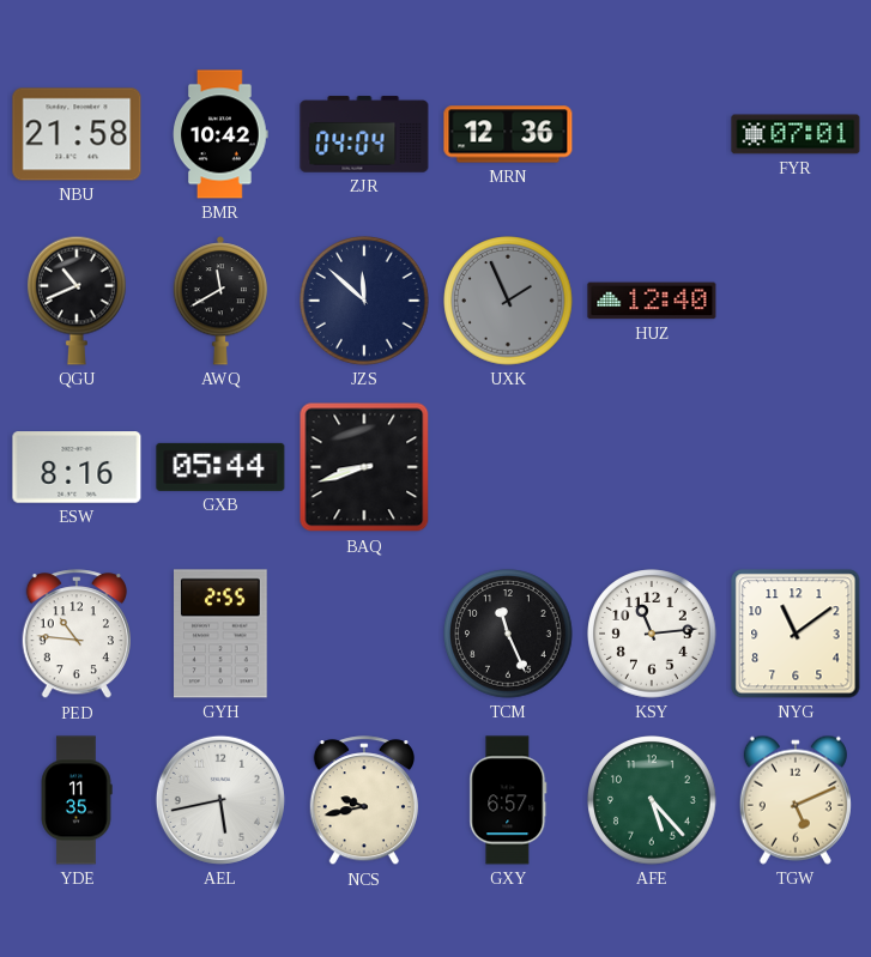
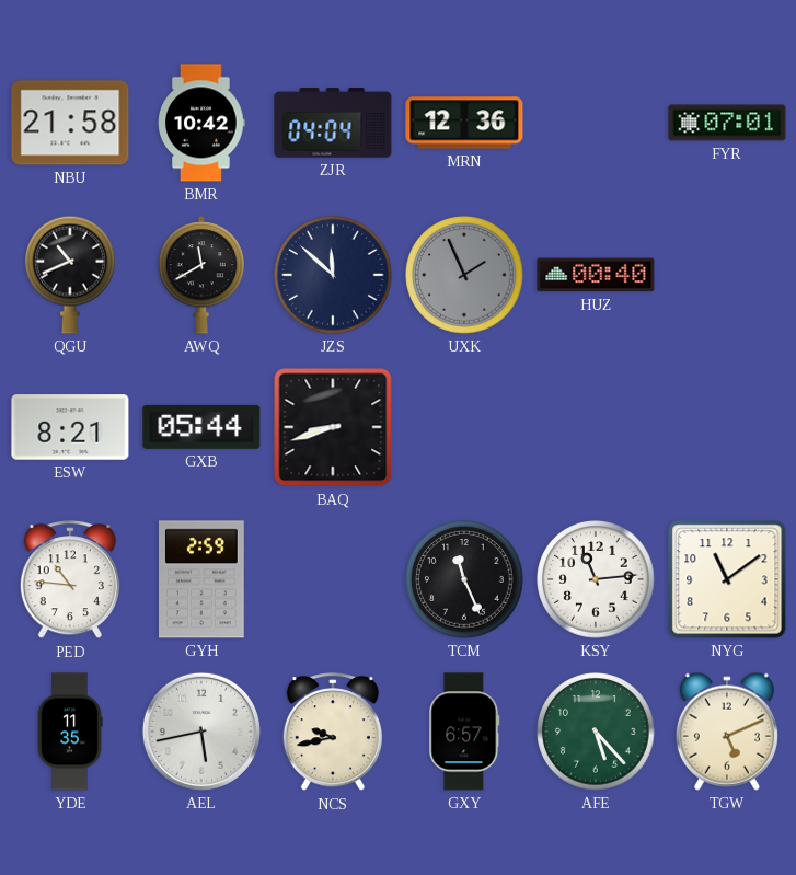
HUZ: 12:40 -> 00:40
ESW: 8:16 -> 8:21
GYH: 2:55 -> 2:59
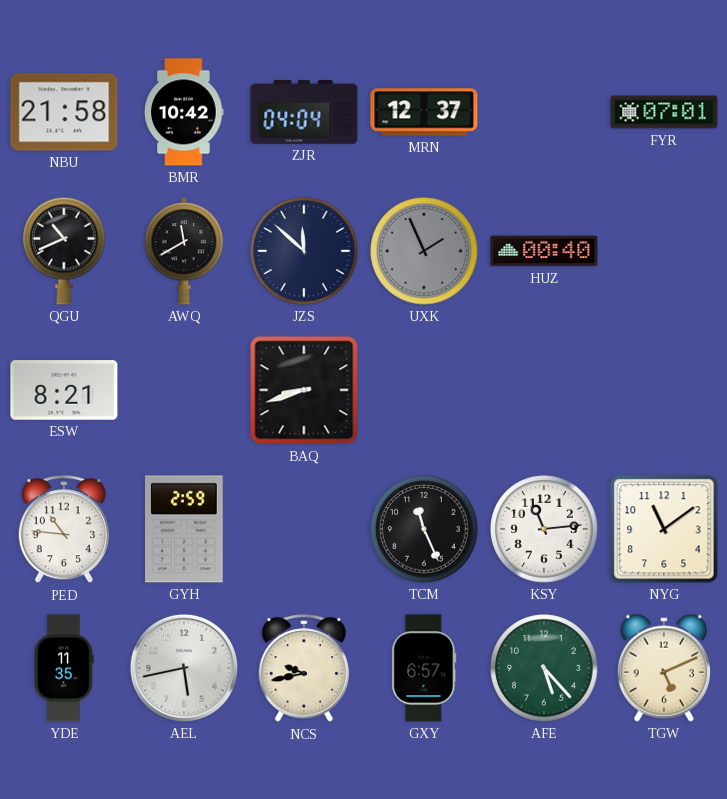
MRN: 12:36 -> 12:37
GXB: 05:44 -> none
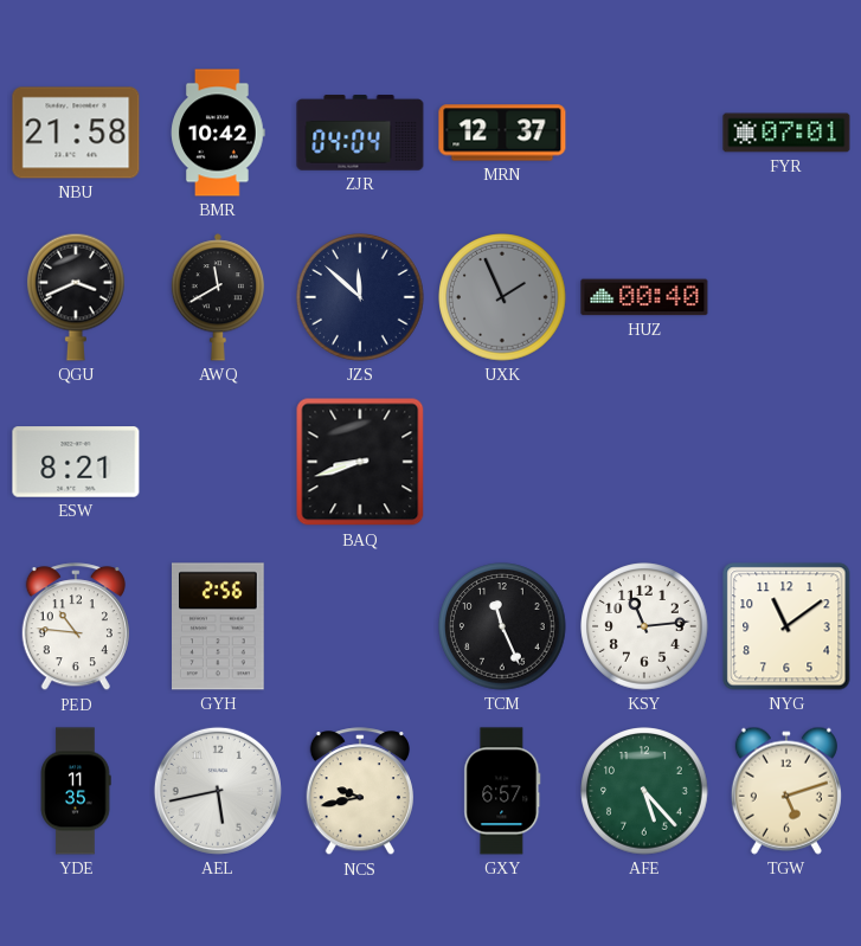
QGU: 10:41 -> 3:41
GYH: 2:59 -> 2:56
TGW: 5:11 -> 5:12
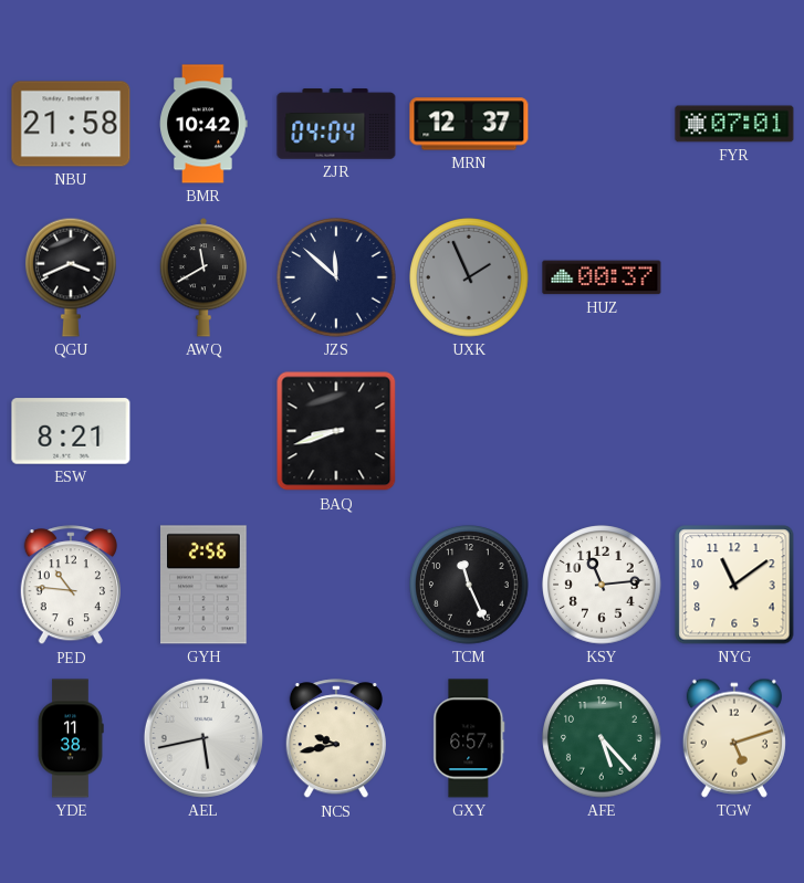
HUZ: 00:40 -> 00:37
YDE: 11:35 -> 11:38
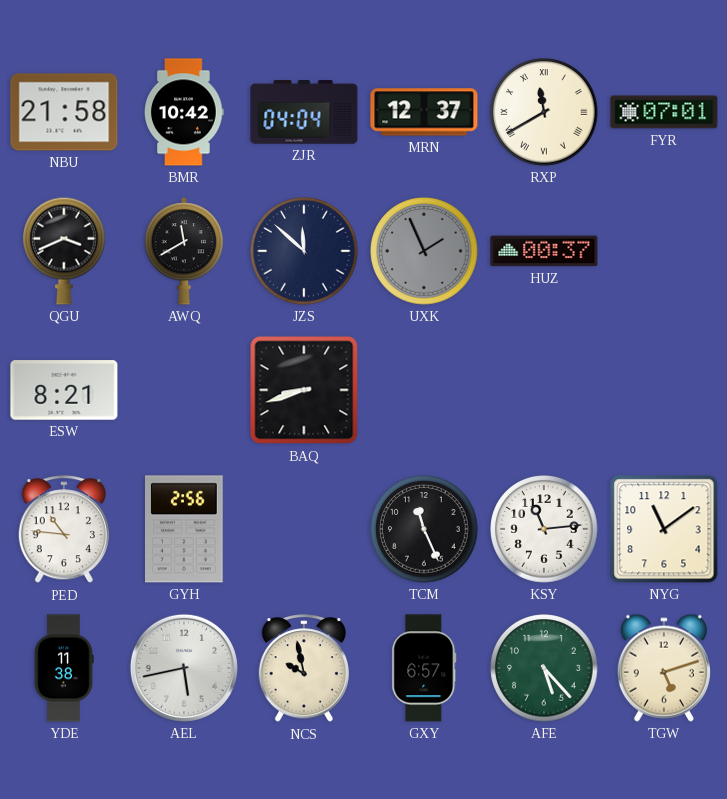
RXP: none -> 11:40
NCS: 9:43 -> 9:58
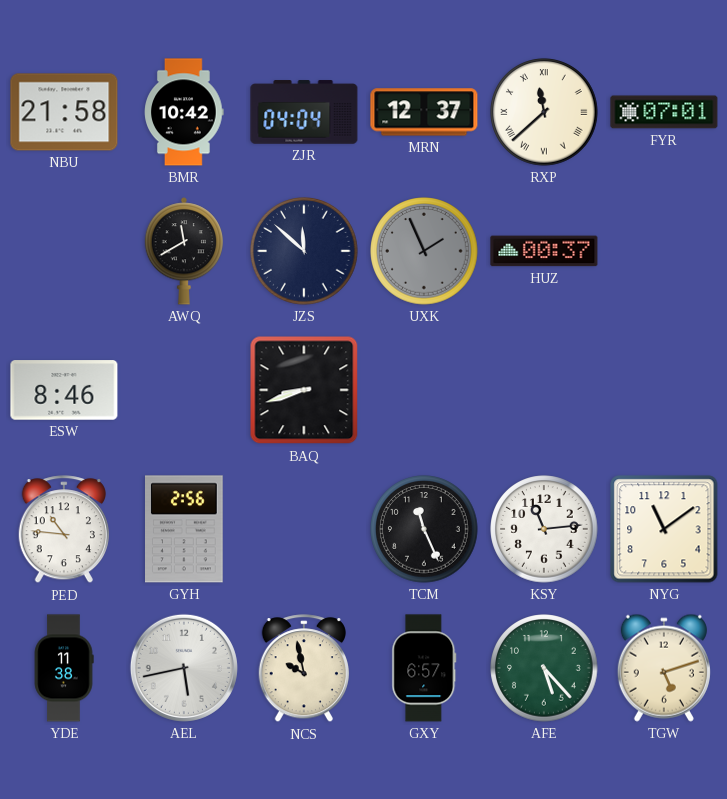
RXP: 11:40 -> 11:38
QGU: 3:41 -> none
ESW: 8:21 -> 8:46
